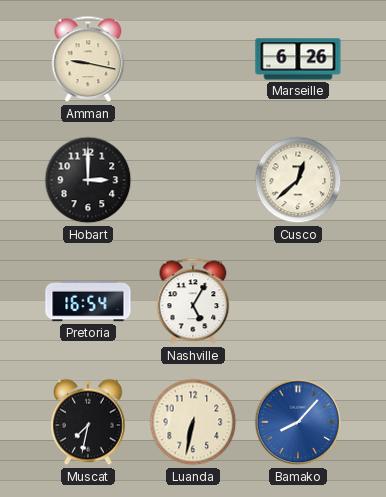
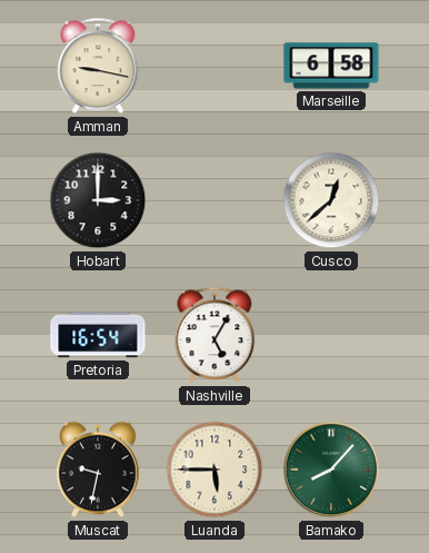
Marseille: 6:26 -> 6:58
Muscat: 7:32 -> 9:32
Luanda: 6:32 -> 5:45
Bamako dial: blue -> green
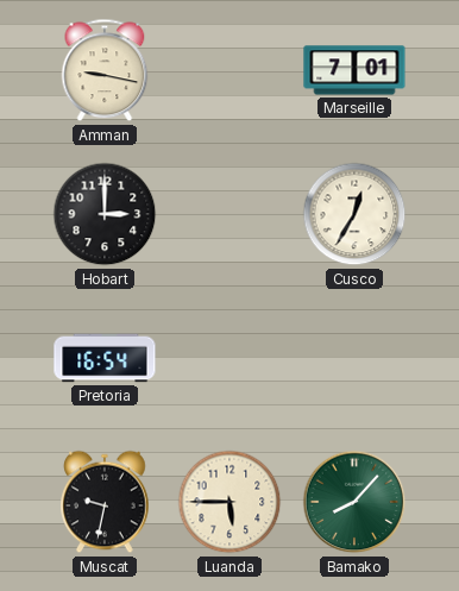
Marseille: 6:58 -> 7:01
Cusco: 12:38 -> 12:35
Nashville: 5:05 -> none
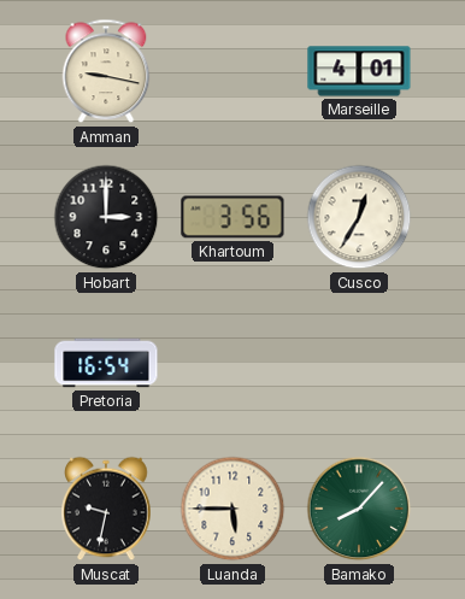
Marseille: 7:01 -> 4:01
Khartoum: none -> 3:56
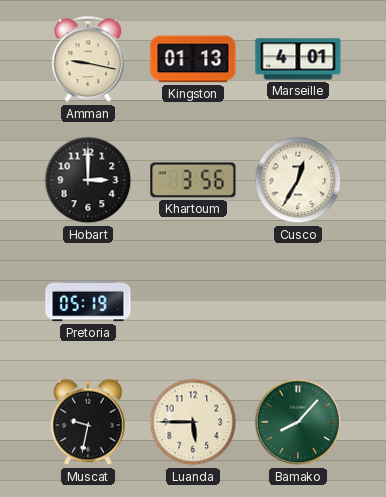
Kingston: none -> 01:13
Pretoria: 16:54 -> 05:19
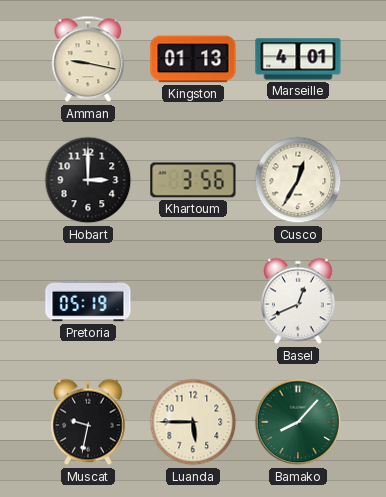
Basel: none -> 12:41
